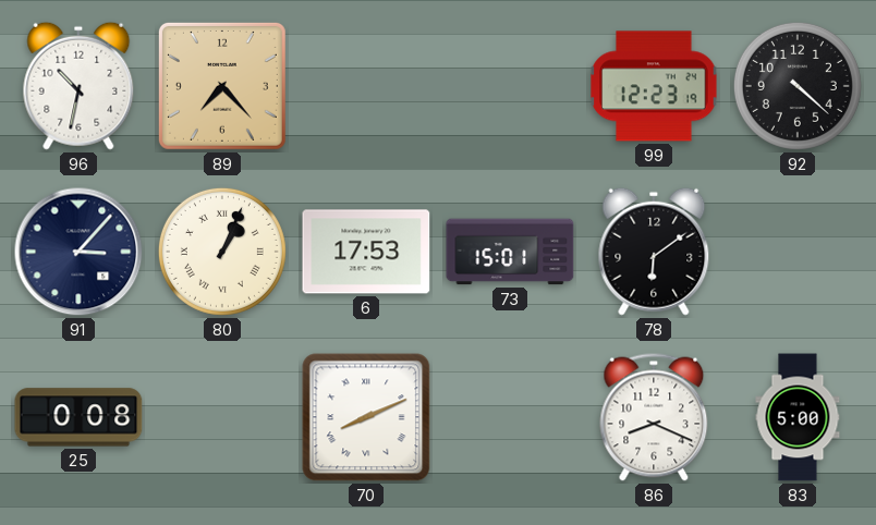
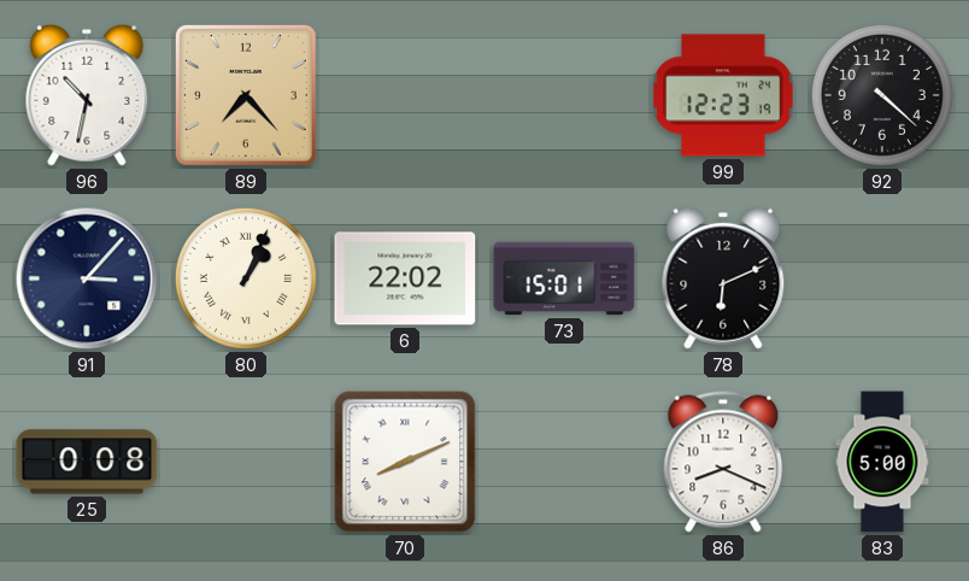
6: 17:53 -> 22:02
78: 6:09 -> 6:11
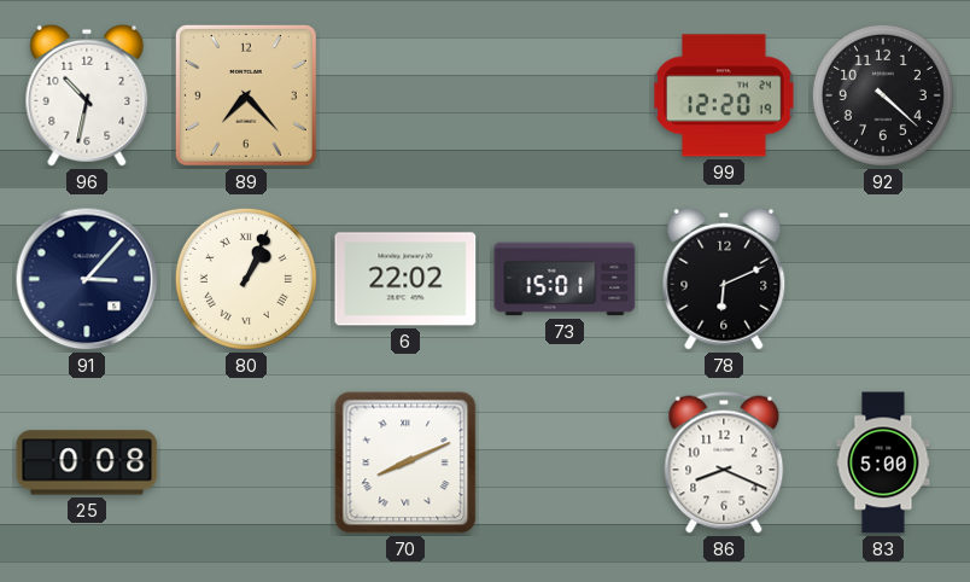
99: 12:23 -> 12:20
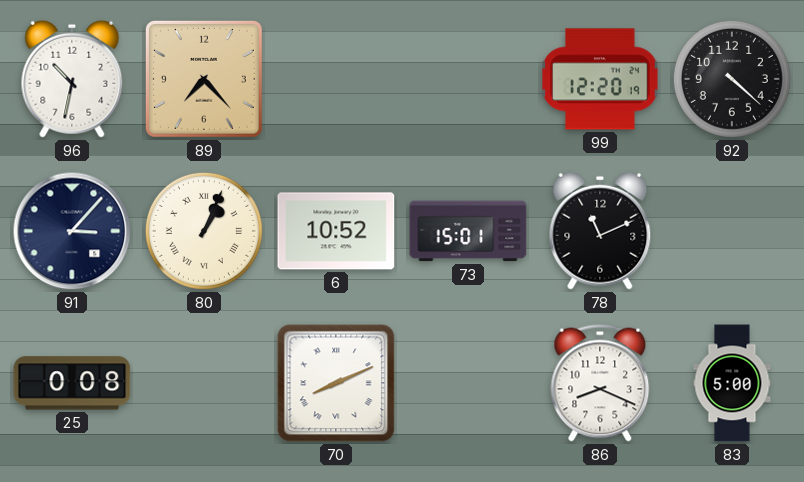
6: 22:02 -> 10:52
78: 6:11 -> 11:11
